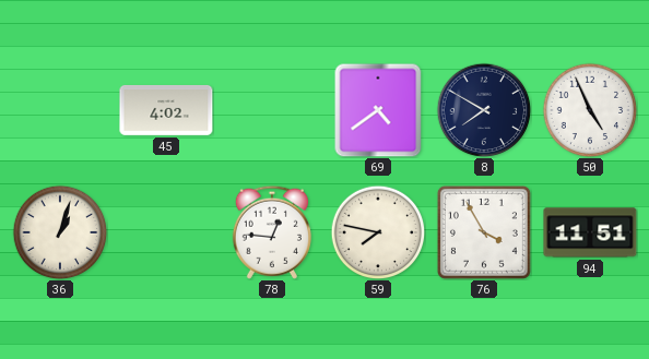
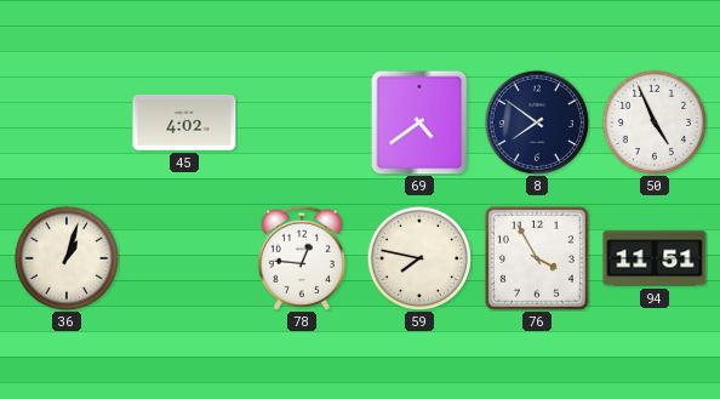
8: 7:50 -> 7:51
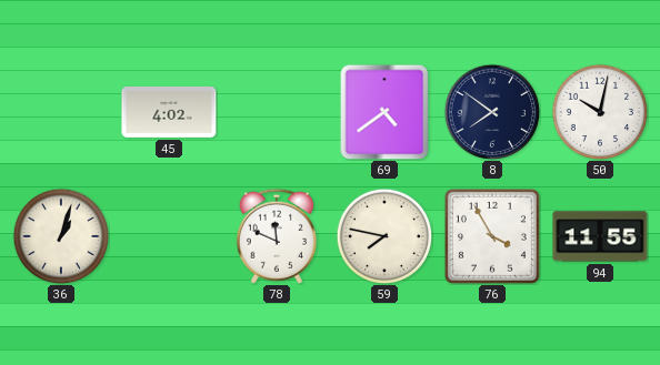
50: 4:56 -> 10:02
78: 12:46 -> 11:49
94: 11:51 -> 11:55
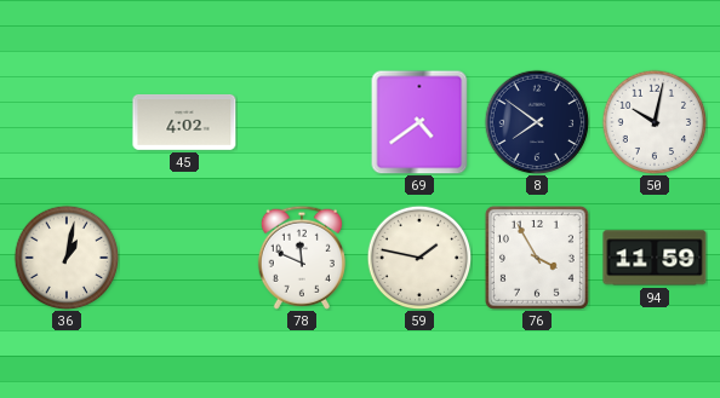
36: 1:03 -> 1:02
59: 7:47 -> 1:47
94: 11:55 -> 11:59
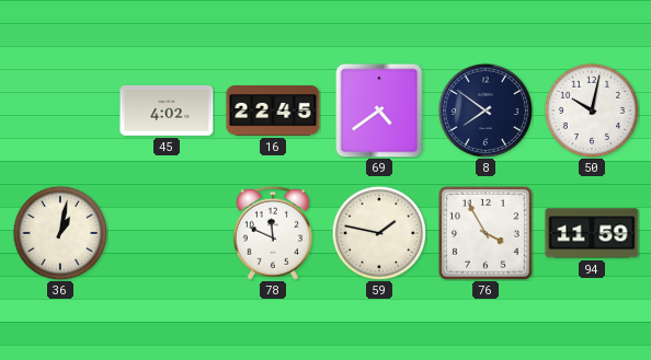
16: none -> 22:45
